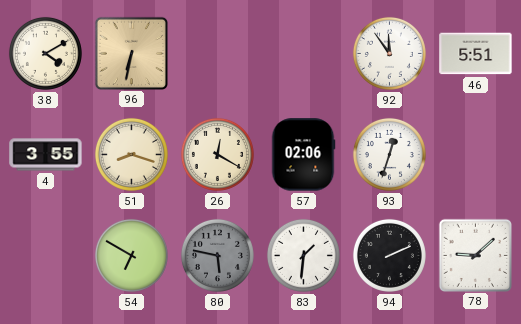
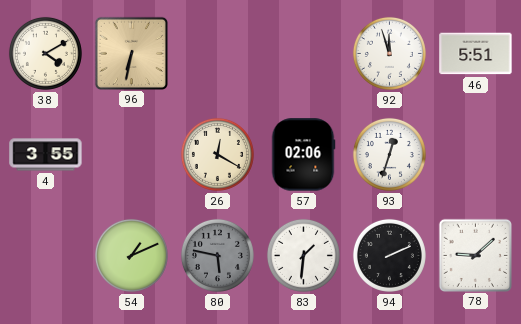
92: 11:54 -> 11:57
51: 8:18 -> none
54: 6:50 -> 1:11
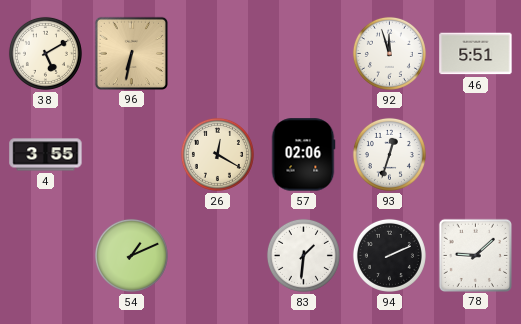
38: 4:10 -> 5:10
80: 5:47 -> none
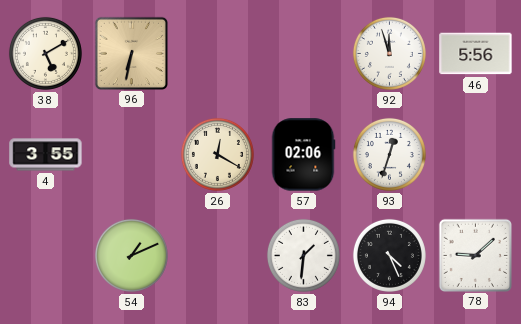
46: 5:51 -> 5:56
94: 2:11 -> 4:26
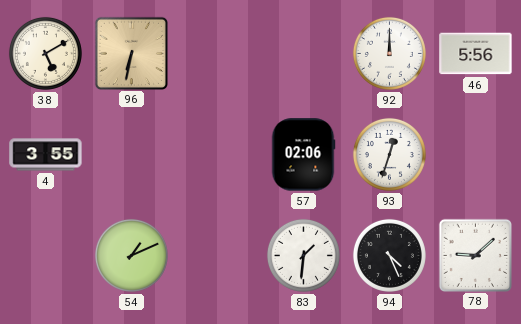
92: 11:57 -> 12:00
26: 12:20 -> none
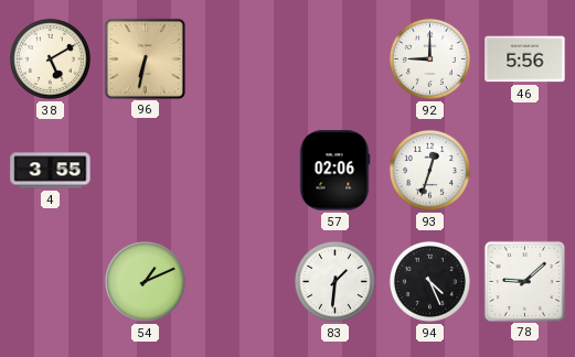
92: 12:00 -> 9:00
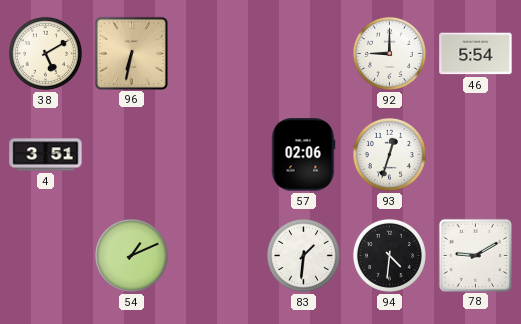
46: 5:56 -> 5:54
4: 3:55 -> 3:51
94: 4:26 -> 4:31
78: 9:08 -> 9:10
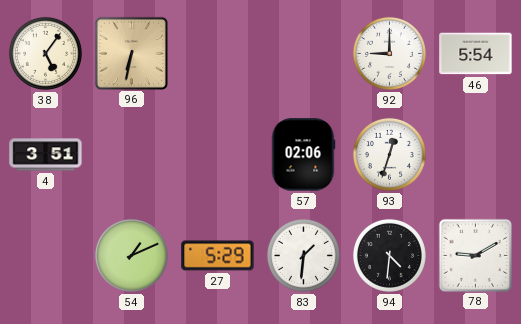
38: 5:10 -> 5:06
27: none -> 5:29
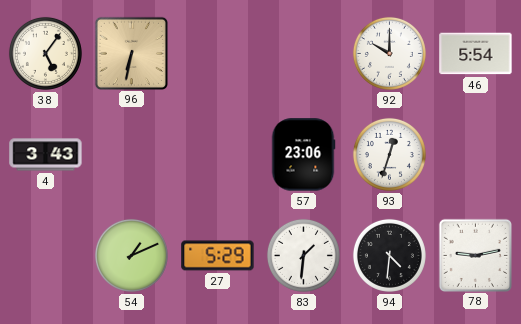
92: 9:00 -> 10:00
4: 3:51 -> 3:43
57: 02:06 -> 23:06
78: 9:10 -> 9:13
